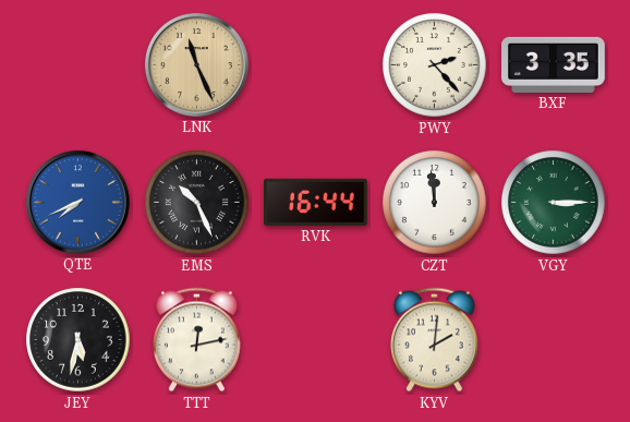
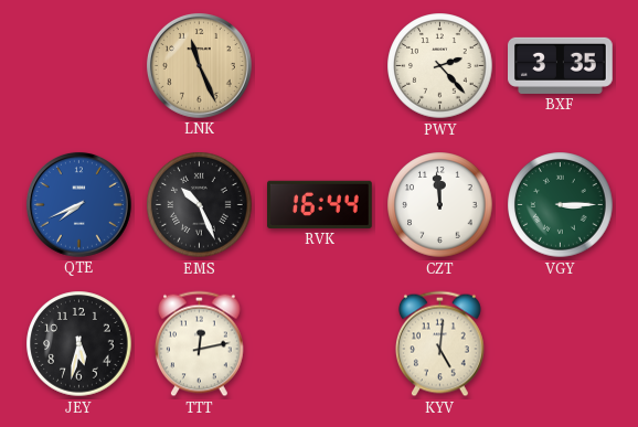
KYV: 2:01 -> 5:01
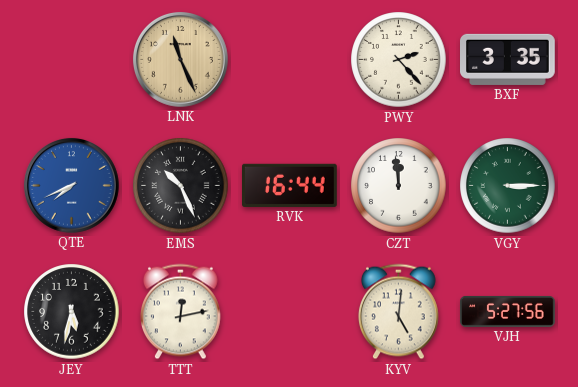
VJH: none -> 5:27
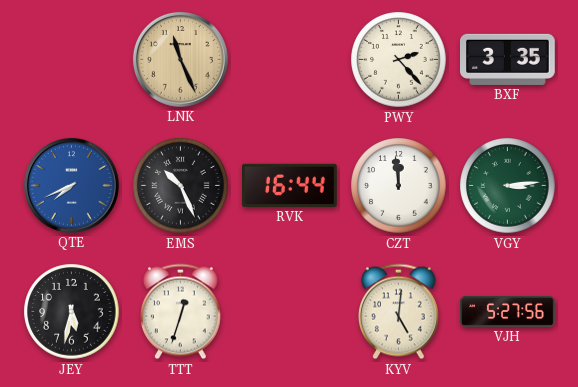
VGY: 3:15 -> 3:14
TTT: 12:13 -> 12:33
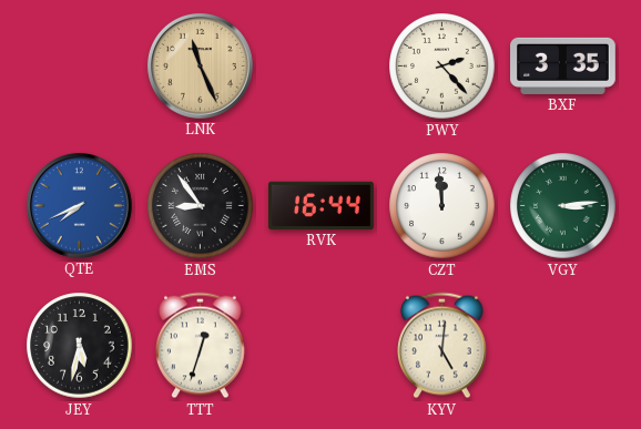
EMS: 10:26 -> 8:54
VJH: 5:27 -> none
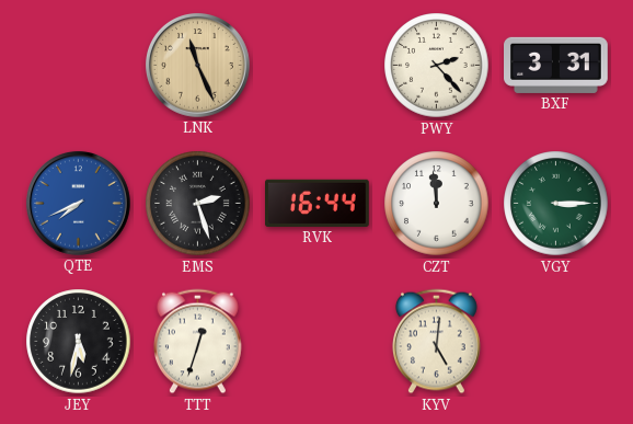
BXF: 3:35 -> 3:31
EMS: 8:54 -> 2:27
VGY: 3:14 -> 3:15
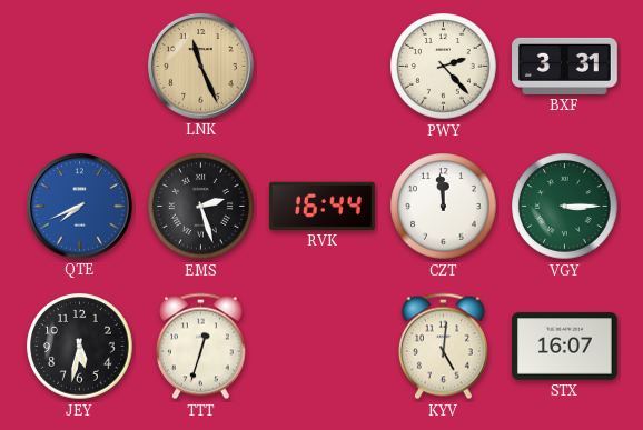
STX: none -> 16:07
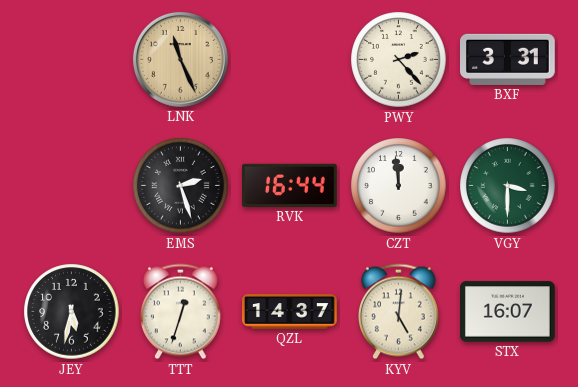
QTE: 7:41 -> none
VGY: 3:15 -> 3:30
QZL: none -> 14:37
